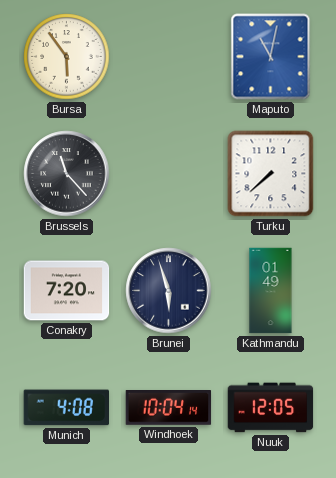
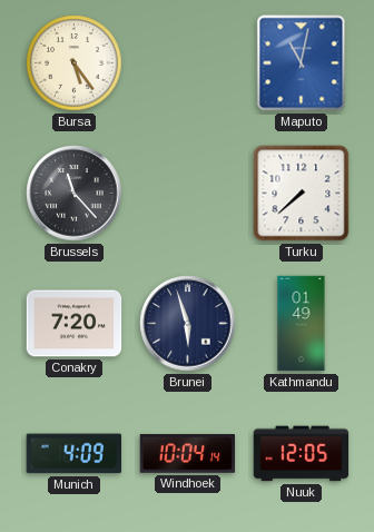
Bursa: 5:54 -> 5:24
Munich: 4:08 -> 4:09
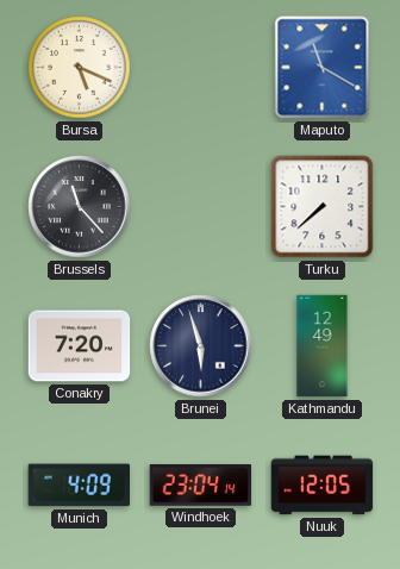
Bursa: 5:24 -> 5:19
Maputo: 11:02 -> 11:20
Kathmandu: 01:49 -> 12:49
Windhoek: 10:04 -> 23:04
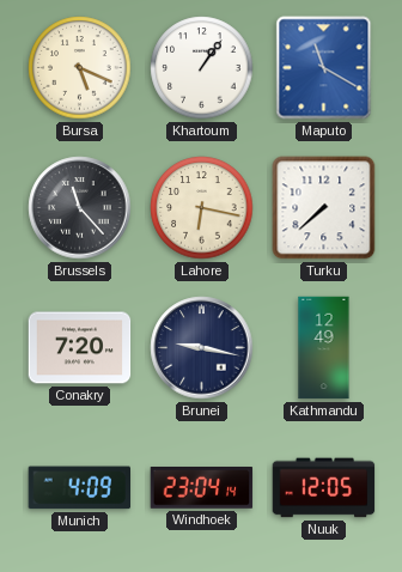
Khartoum: none -> 1:06
Lahore: none -> 6:17
Brunei: 5:57 -> 9:17
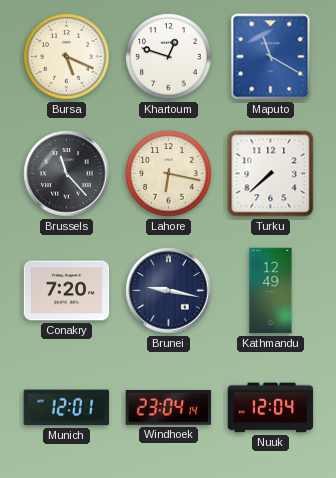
Khartoum: 1:06 -> 12:48
Munich: 4:09 -> 12:01
Nuuk: 12:05 -> 12:04
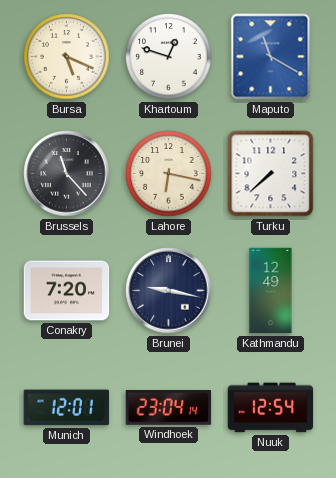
Nuuk: 12:04 -> 12:54
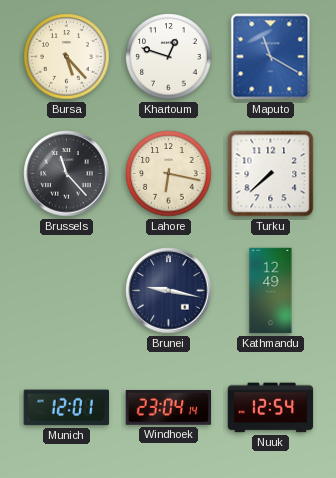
Bursa: 5:19 -> 5:23
Conakry: 7:20 -> none
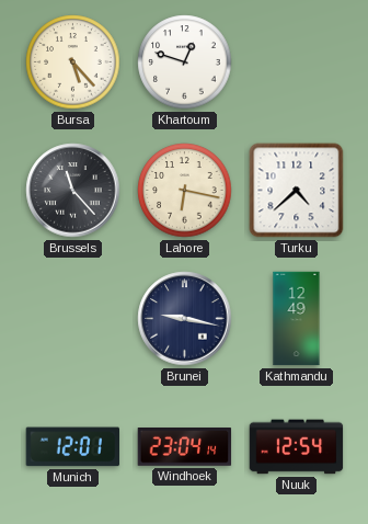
Maputo: 11:20 -> none
Turku: 7:38 -> 4:38
